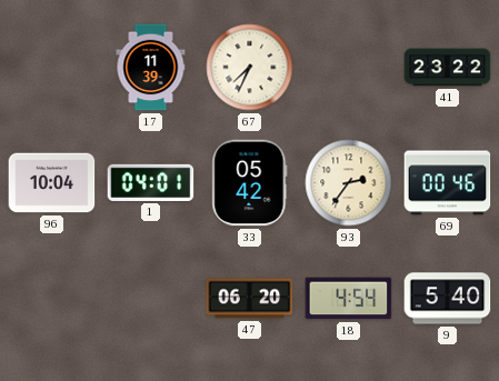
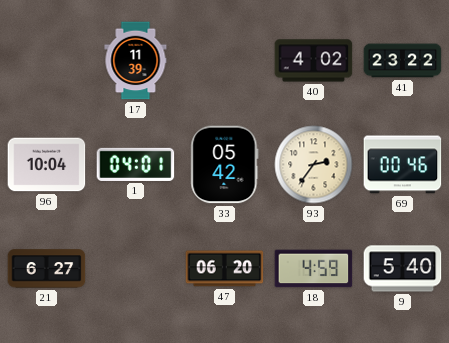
67: 7:34 -> none
40: none -> 4:02
21: none -> 6:27
18: 4:54 -> 4:59
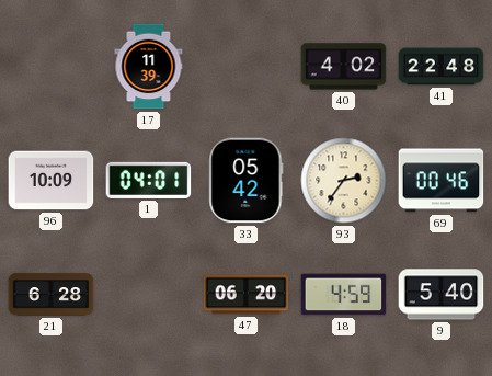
41: 23:22 -> 22:48
96: 10:04 -> 10:09
21: 6:27 -> 6:28
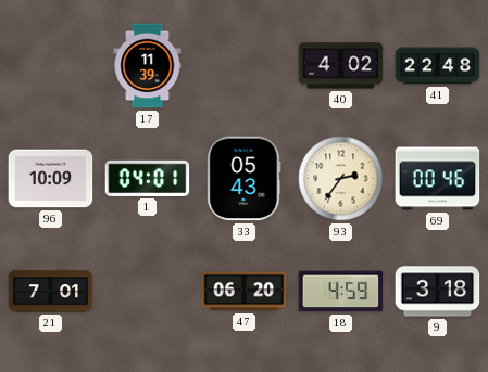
33: 05:42 -> 05:43
21: 6:28 -> 7:01
9: 5:40 -> 3:18
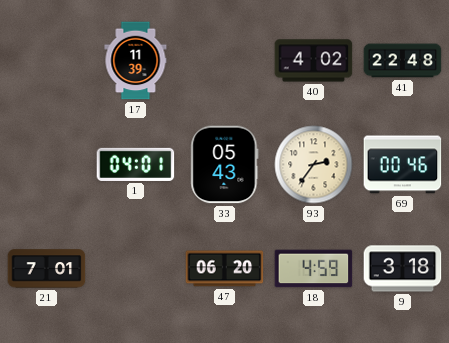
96: 10:09 -> none
